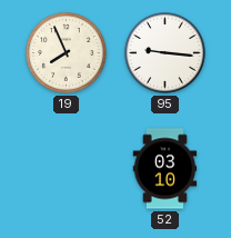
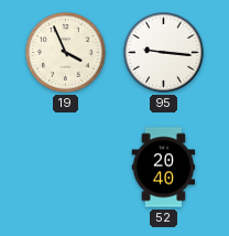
19: 7:56 -> 3:56
52: 03:10 -> 20:40
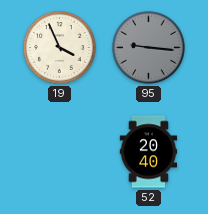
95 dial: white -> grey
